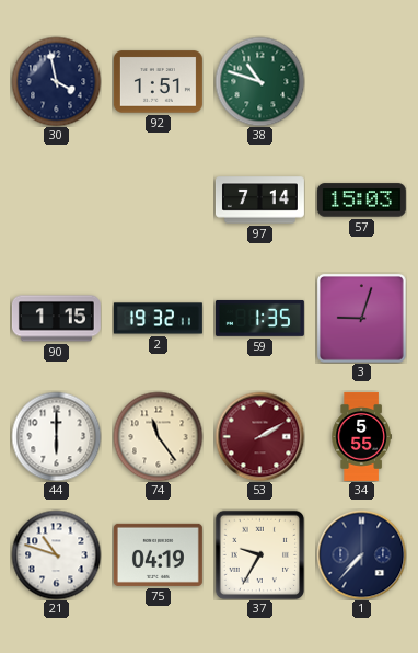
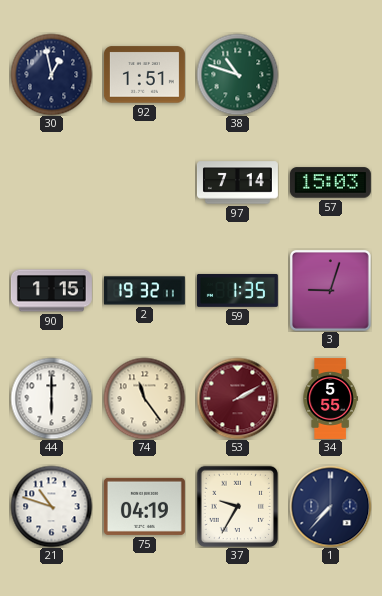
30: 3:58 -> 12:58
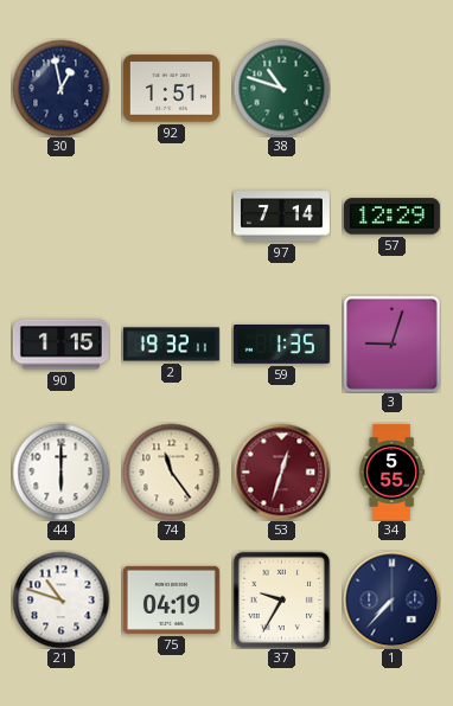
57: 15:03 -> 12:29
53: 2:10 -> 12:33
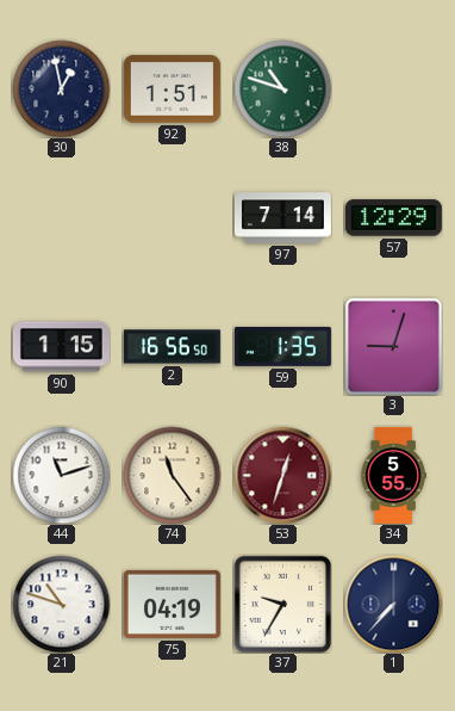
2: 19:32 -> 16:56
44: 6:00 -> 11:12
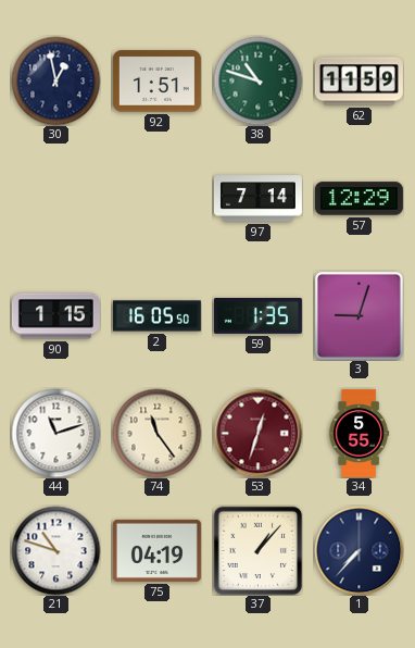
62: none -> 11:59
2: 16:56 -> 16:05
37: 9:35 -> 1:07
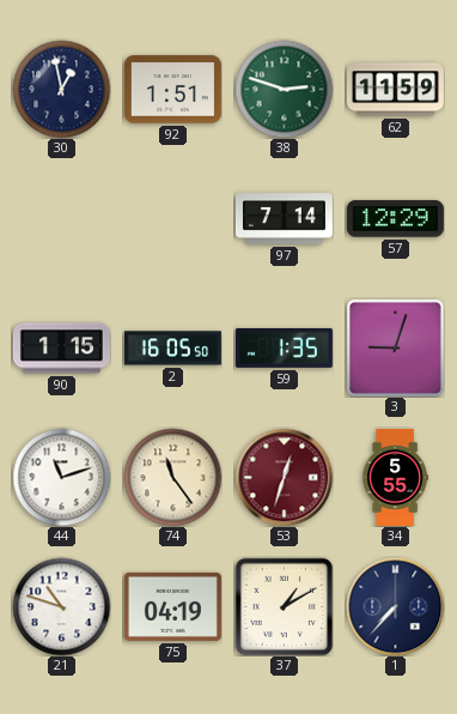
38: 10:48 -> 2:48
37: 1:07 -> 1:10
